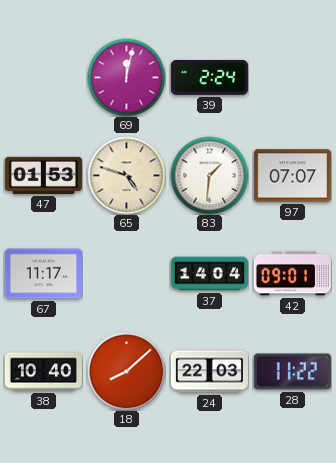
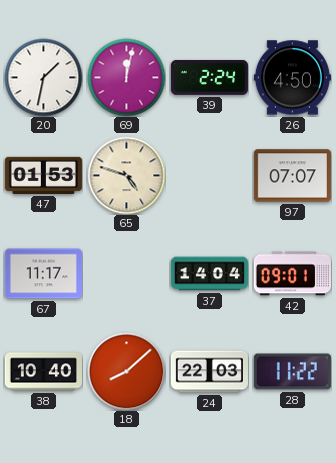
20: none -> 1:32
26: none -> 4:50
83: 1:31 -> none
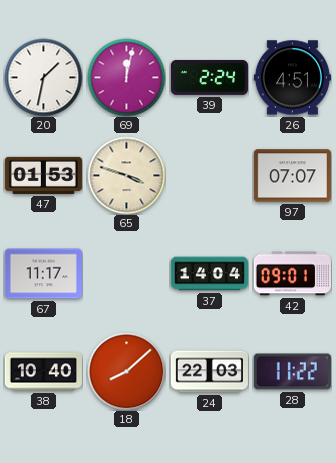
26: 4:50 -> 4:51
65: 4:48 -> 3:48
